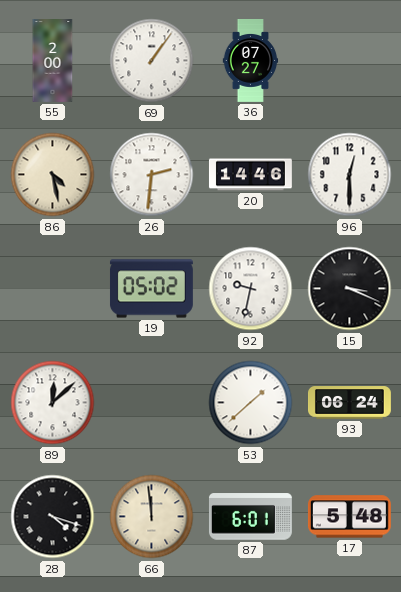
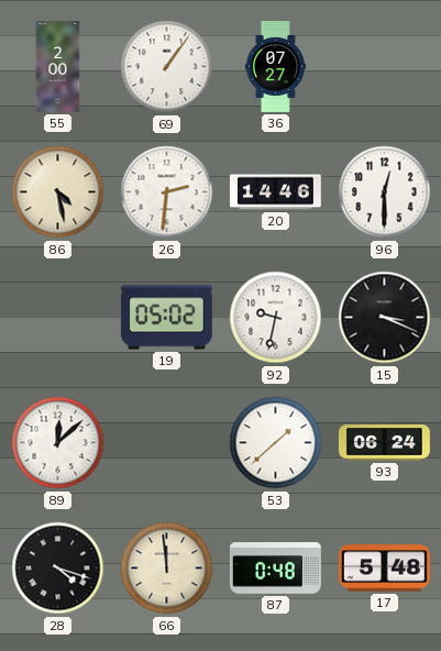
87: 6:01 -> 0:48
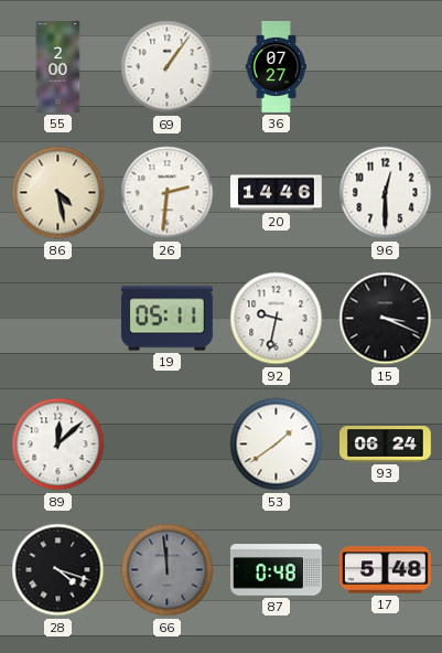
19: 05:02 -> 05:11
53: 1:38 -> 1:39
66 dial: cream -> grey
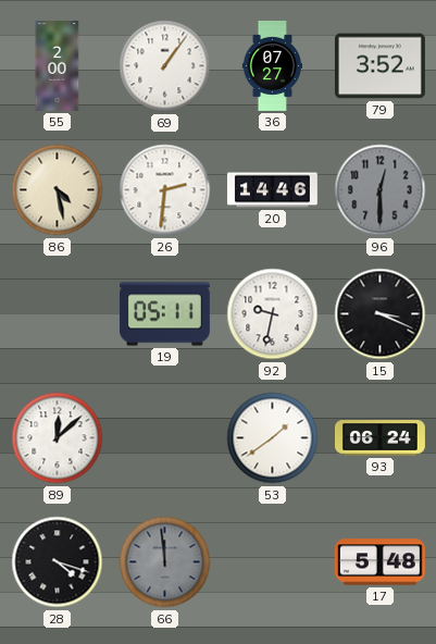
79: none -> 3:52
96 dial: white -> grey
87: 0:48 -> none
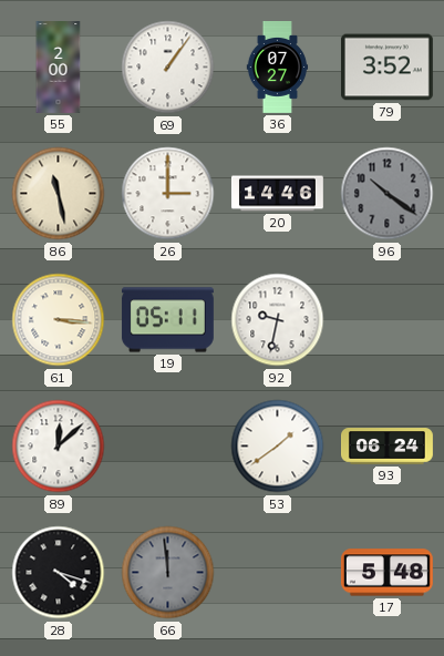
86: 4:28 -> 11:28
26: 2:31 -> 3:00
96: 12:30 -> 10:21
61: none -> 3:16
15: 3:19 -> none
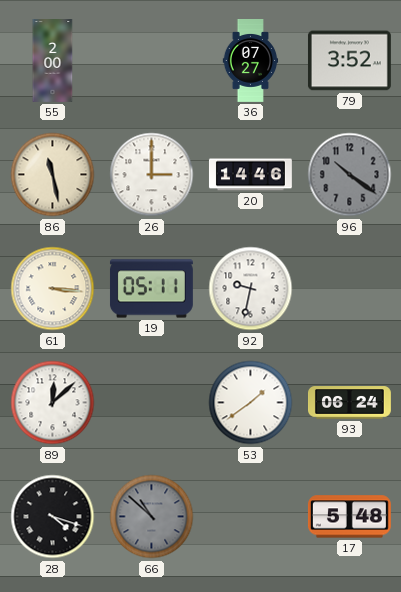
69: 1:06 -> none
66: 11:59 -> 10:52
